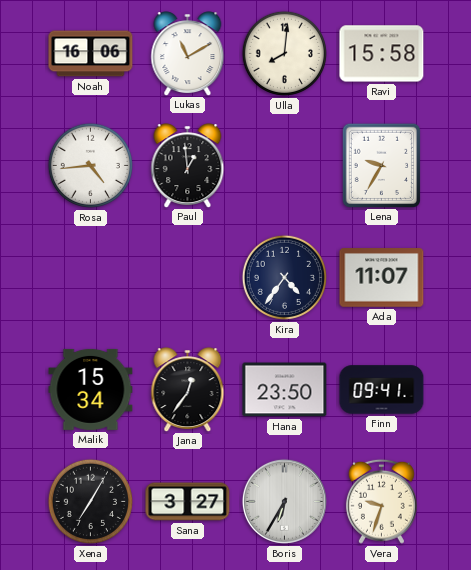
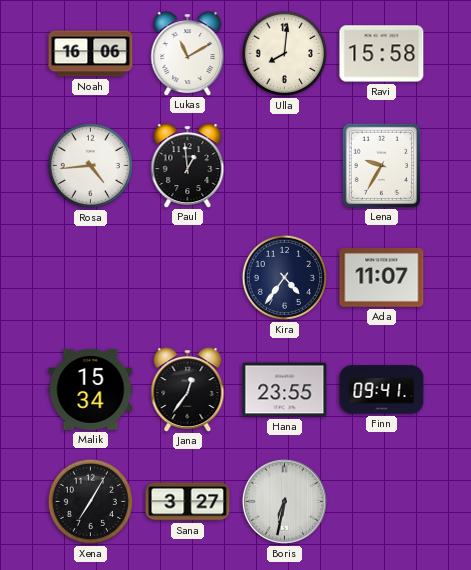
Hana: 23:50 -> 23:55
Boris: 6:35 -> 6:32
Vera: 9:33 -> none
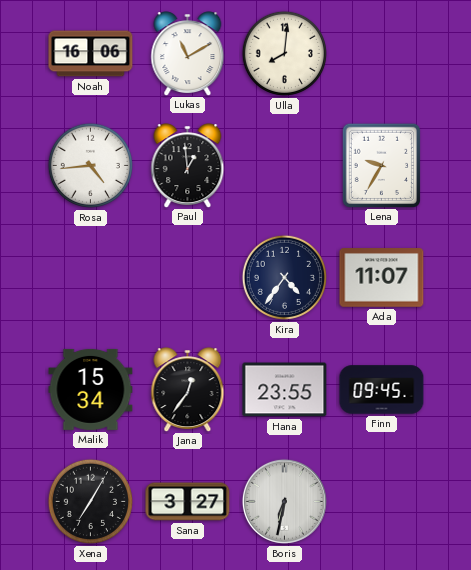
Ravi: 15:58 -> none
Finn: 09:41 -> 09:45
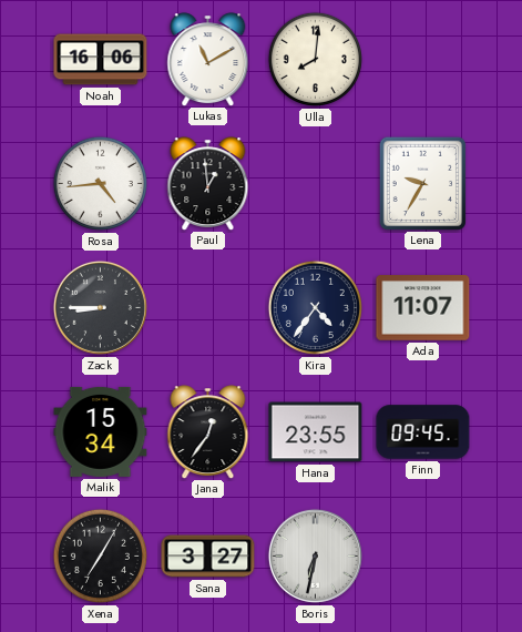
Zack: none -> 8:45
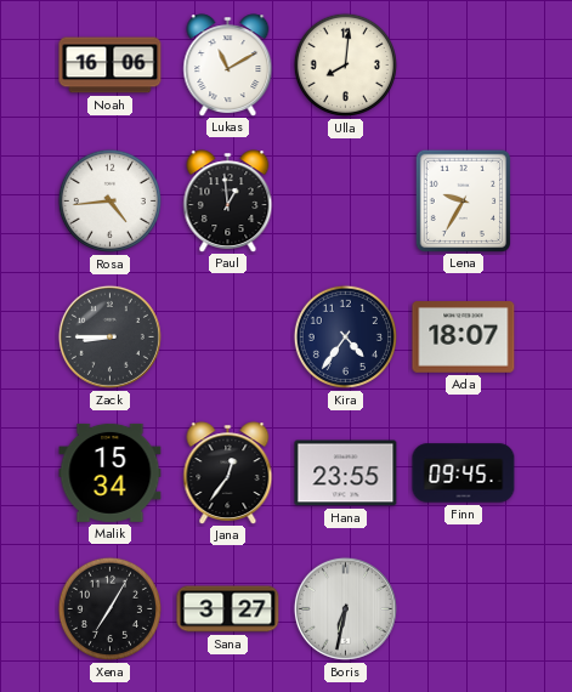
Ada: 11:07 -> 18:07
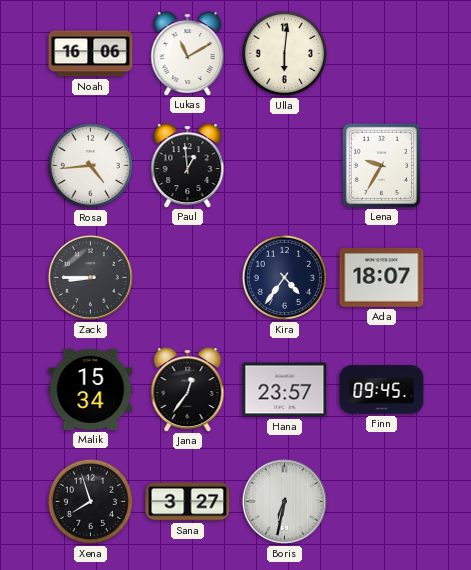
Ulla: 8:01 -> 6:01
Hana: 23:55 -> 23:57
Xena: 7:05 -> 7:57
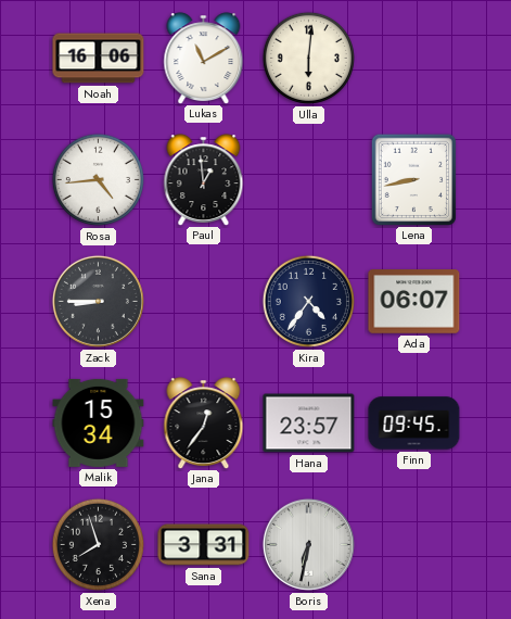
Lena: 9:35 -> 8:43
Ada: 18:07 -> 06:07
Sana: 3:27 -> 3:31
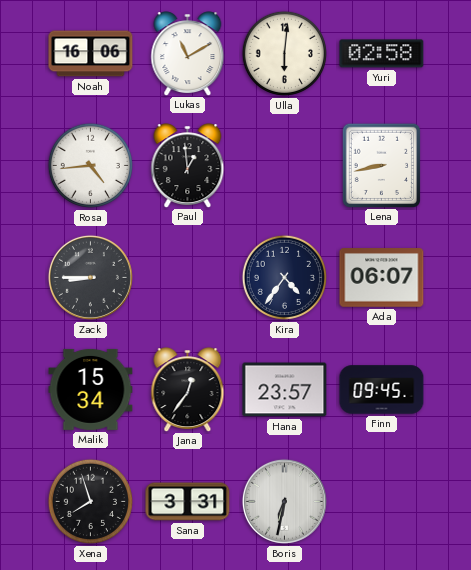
Yuri: none -> 02:58
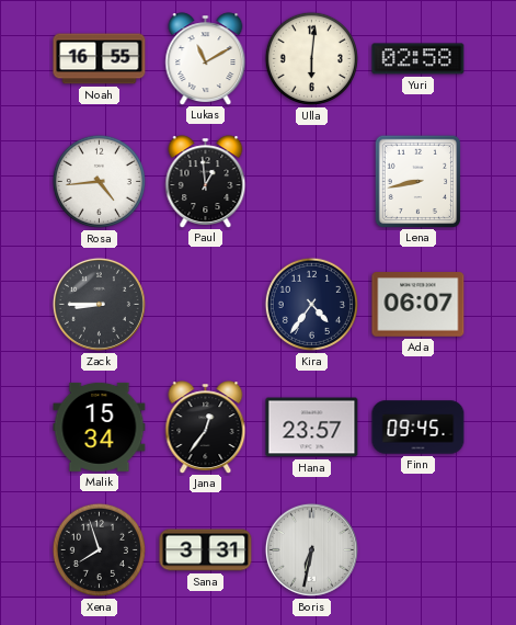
Noah: 16:06 -> 16:55
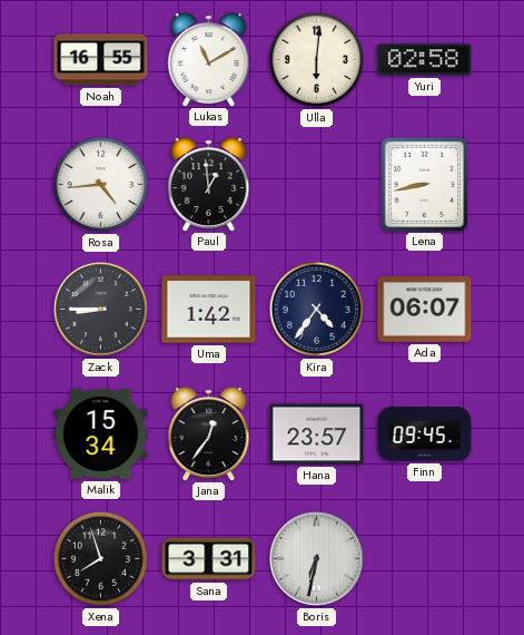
Uma: none -> 1:42
